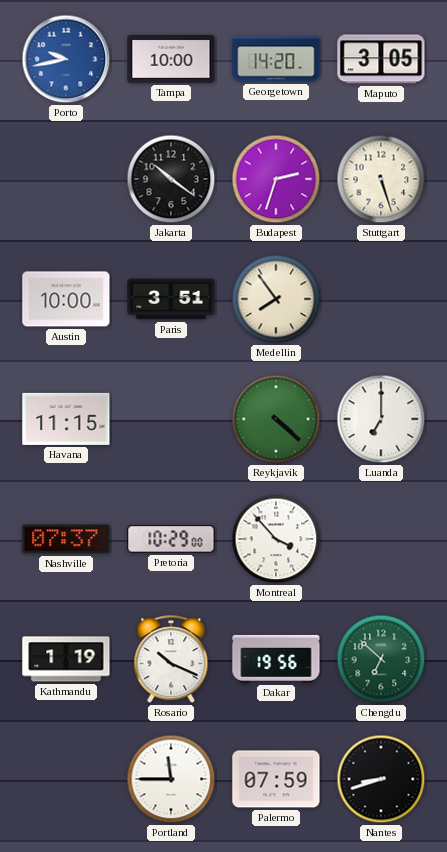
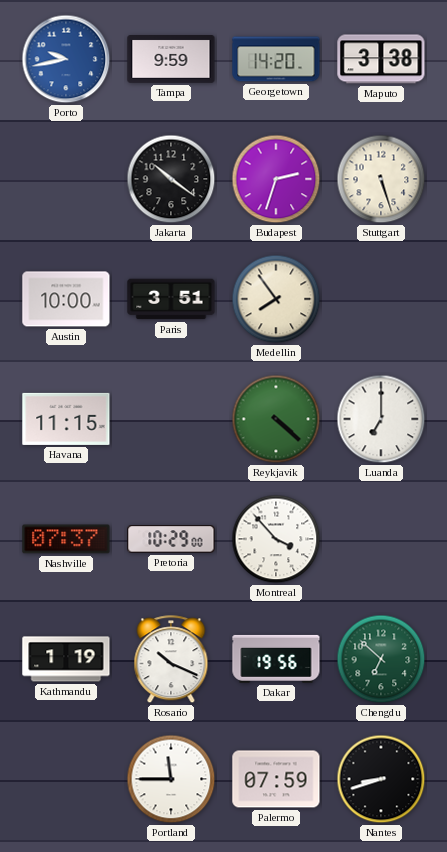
Tampa: 10:00 -> 9:59
Maputo: 3:05 -> 3:38
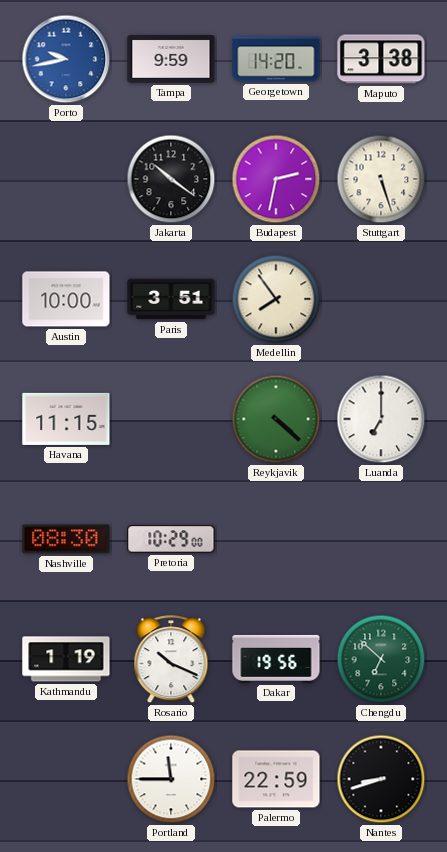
Budapest: 2:33 -> 2:32
Nashville: 07:37 -> 08:30
Montreal: 3:53 -> none
Palermo: 07:59 -> 22:59
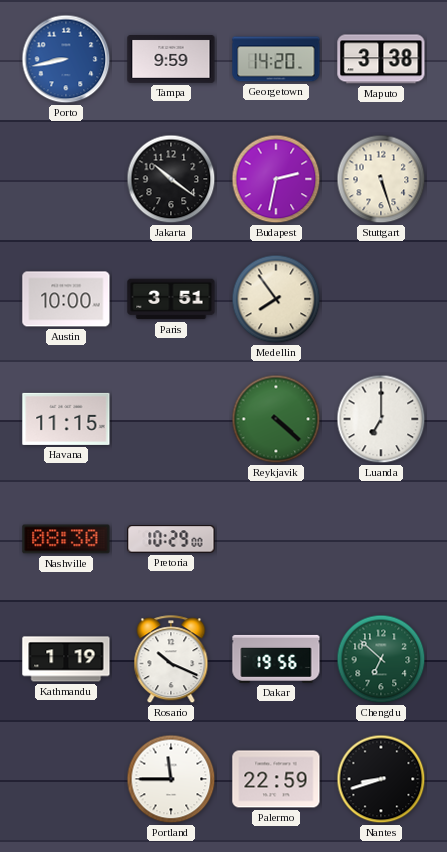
Porto: 9:43 -> 8:43
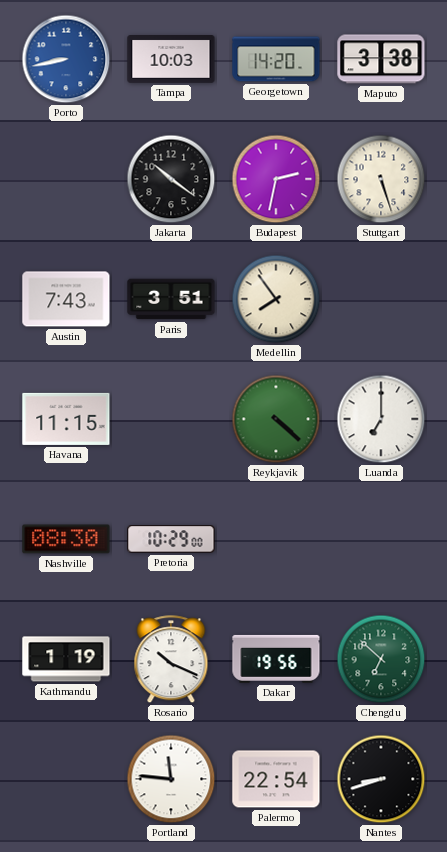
Tampa: 9:59 -> 10:03
Austin: 10:00 -> 7:43
Portland: 11:45 -> 11:46
Palermo: 22:59 -> 22:54
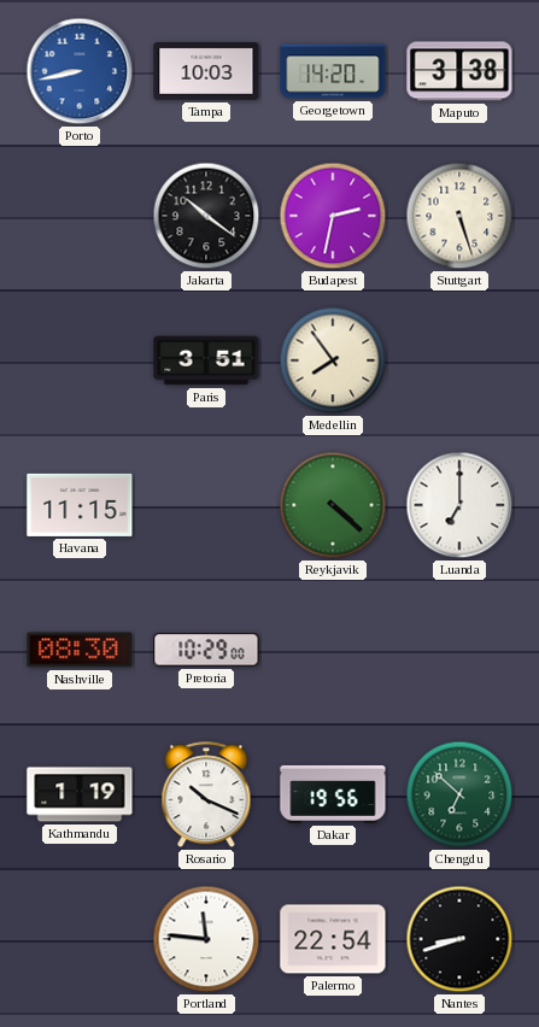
Austin: 7:43 -> none
